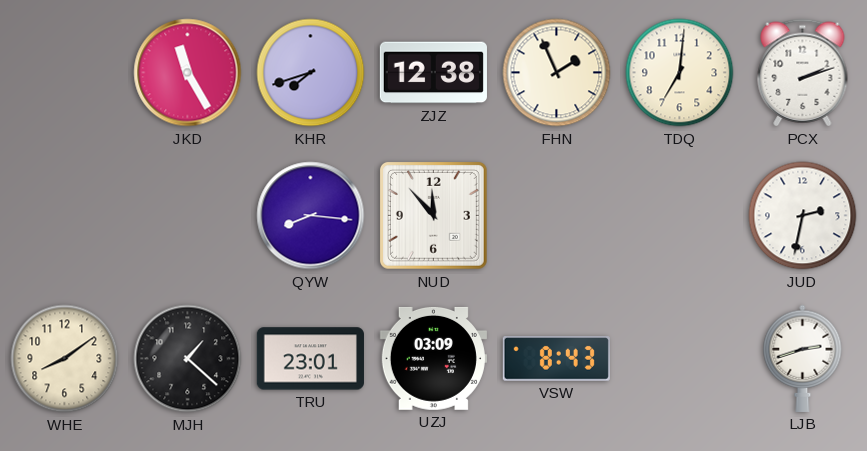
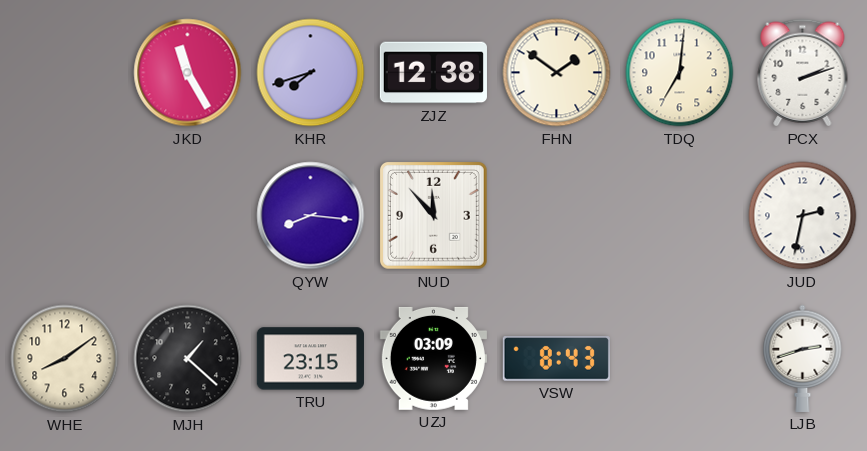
FHN: 1:56 -> 1:51
TRU: 23:01 -> 23:15
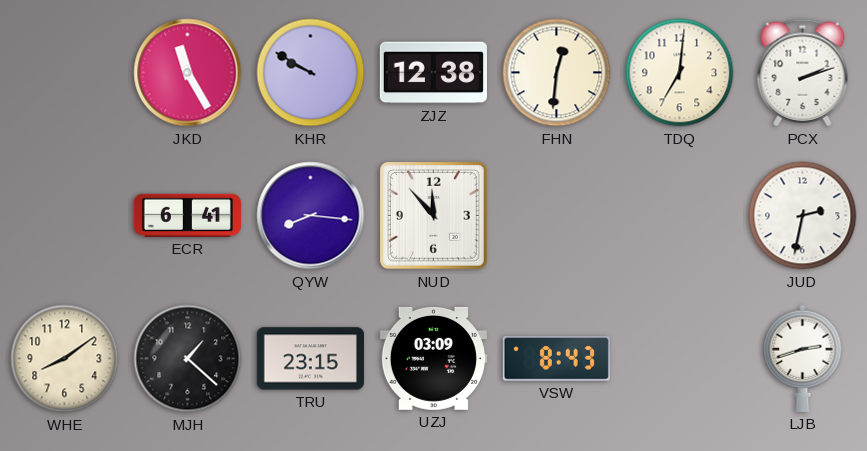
KHR: 7:42 -> 9:50
FHN: 1:51 -> 12:31
ECR: none -> 6:41
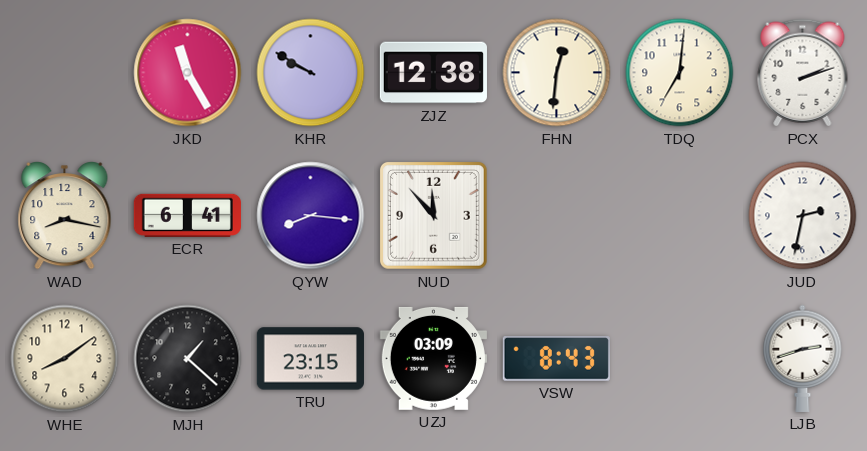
WAD: none -> 8:17
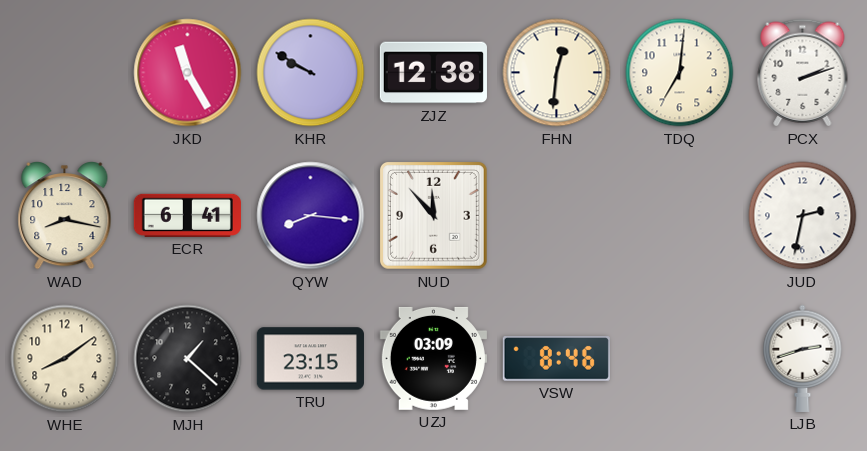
VSW: 8:43 -> 8:46
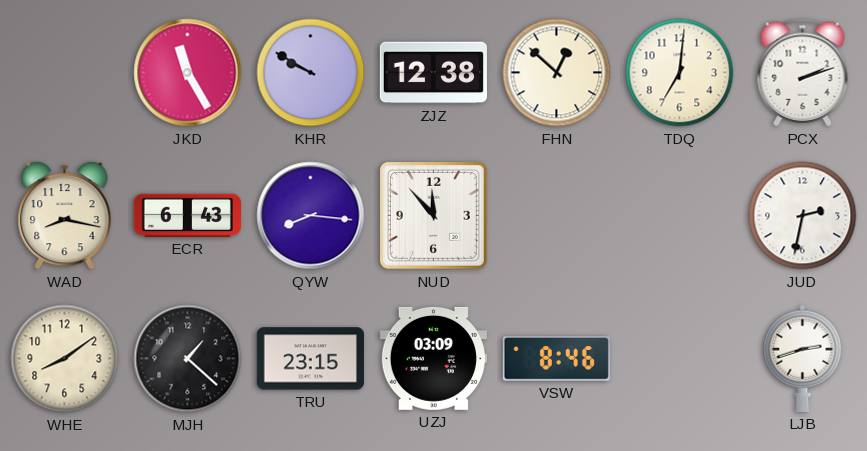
FHN: 12:31 -> 12:52
ECR: 6:41 -> 6:43
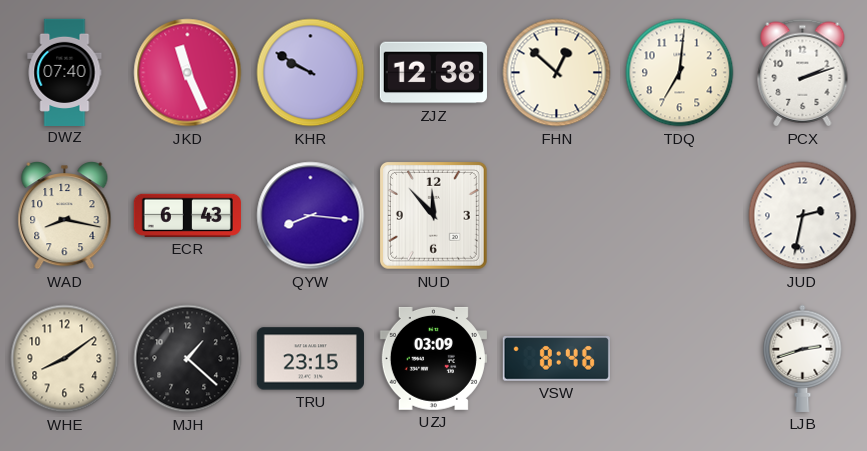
DWZ: none -> 07:40
JKD: 11:25 -> 11:26
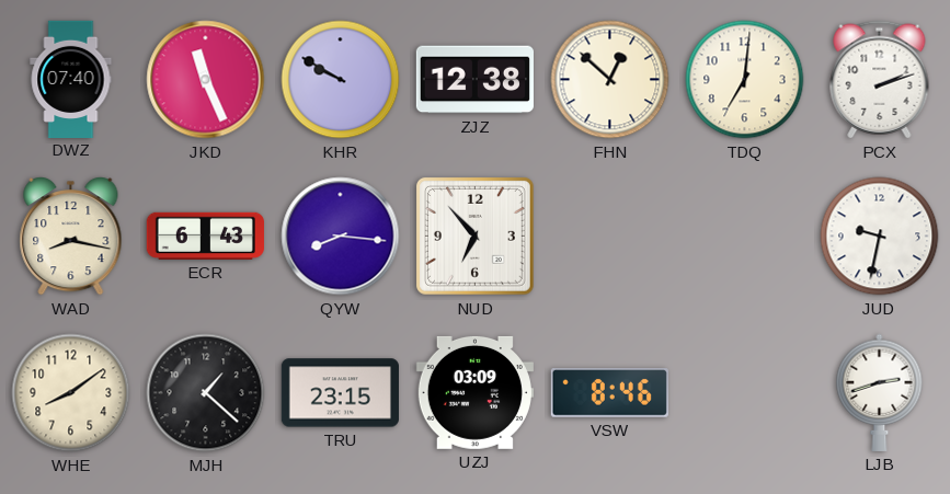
NUD: 11:53 -> 6:53
JUD: 2:32 -> 9:32
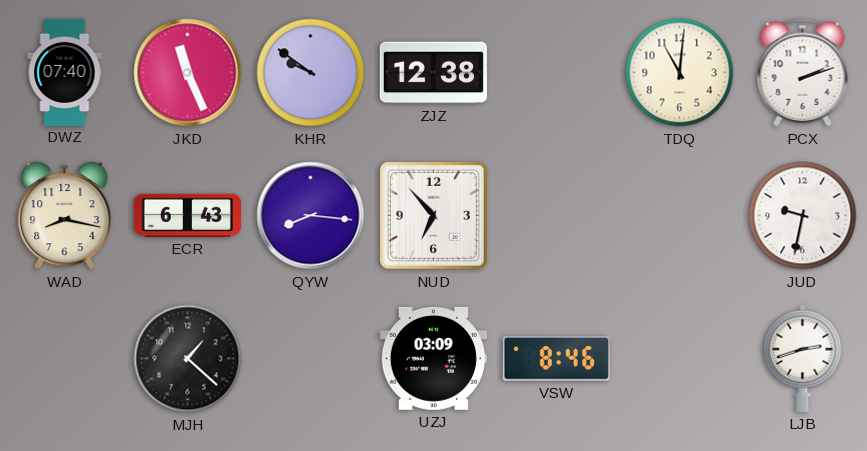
KHR: 9:50 -> 9:51
FHN: 12:52 -> none
TDQ: 7:01 -> 11:01
WHE: 8:09 -> none
TRU: 23:15 -> none
